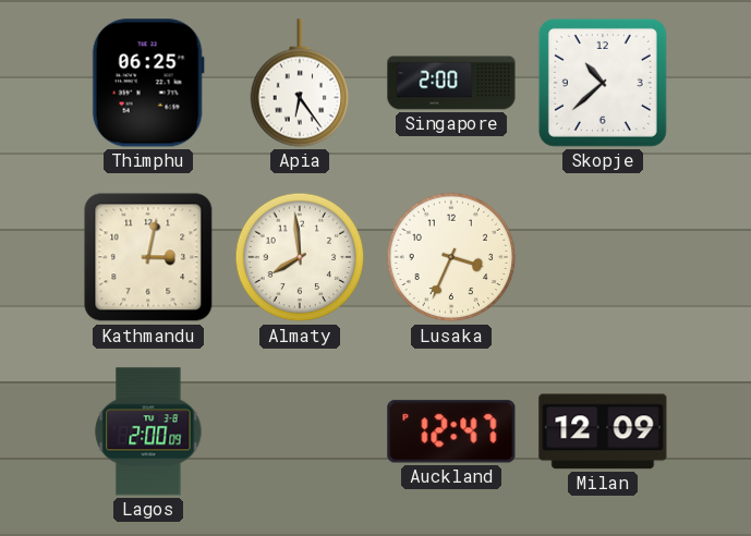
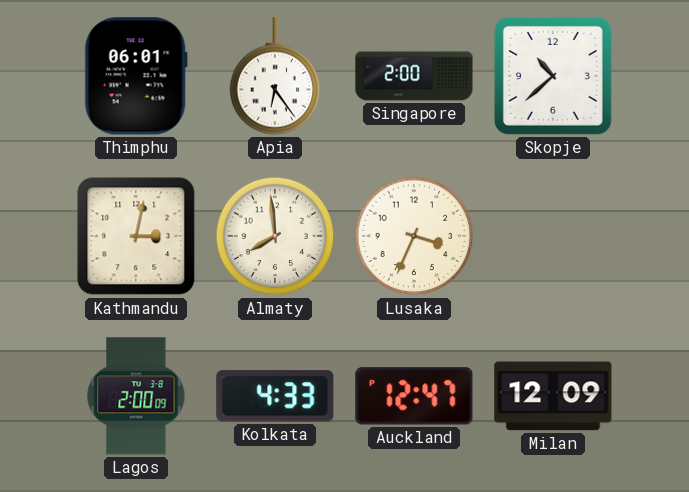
Thimphu: 06:25 -> 06:01
Kolkata: none -> 4:33
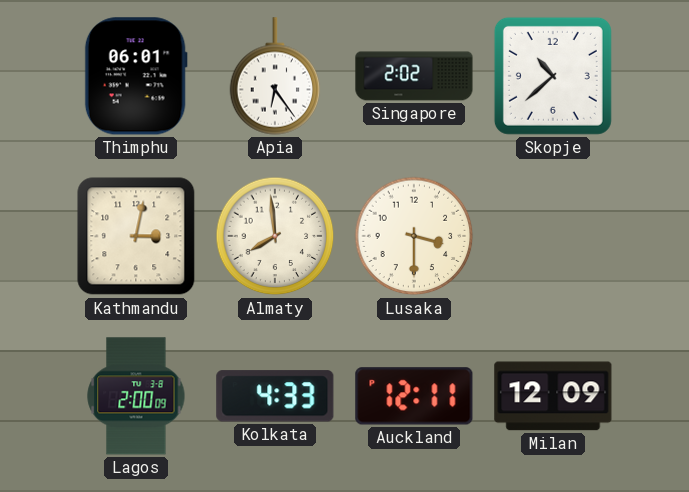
Singapore: 2:00 -> 2:02
Lusaka: 3:34 -> 3:30
Auckland: 12:47 -> 12:11
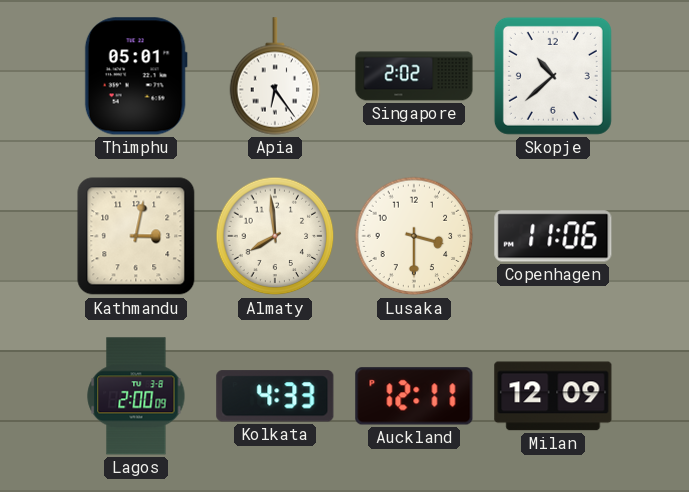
Thimphu: 06:01 -> 05:01
Copenhagen: none -> 11:06
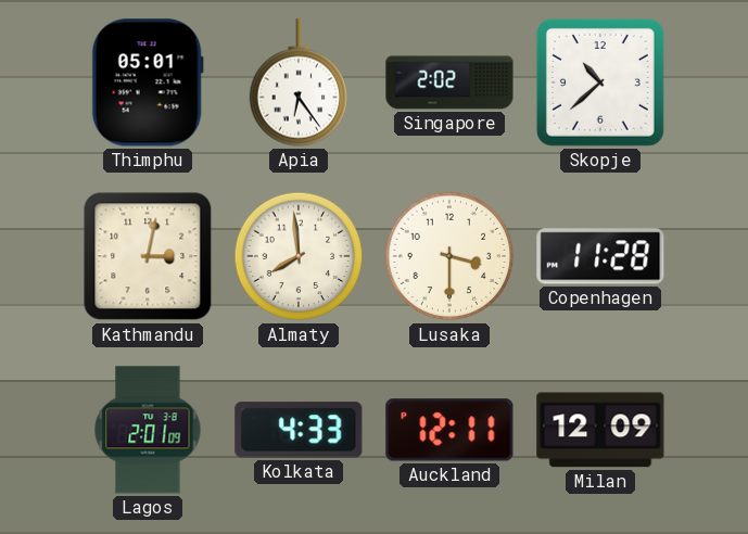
Copenhagen: 11:06 -> 11:28
Lagos: 2:00 -> 2:01
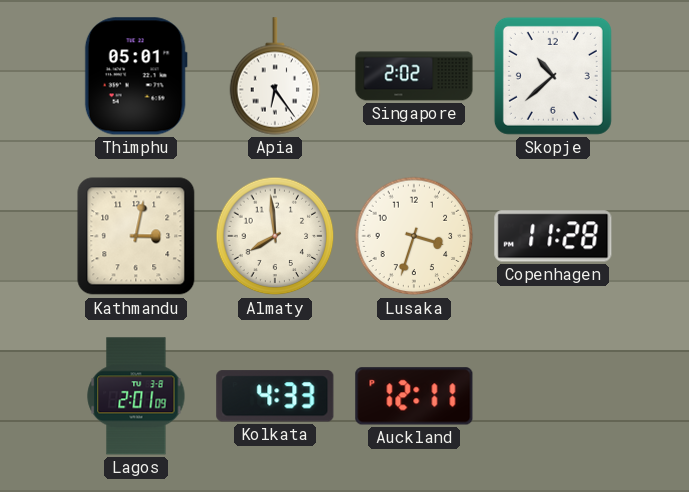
Lusaka: 3:30 -> 3:33
Milan: 12:09 -> none
